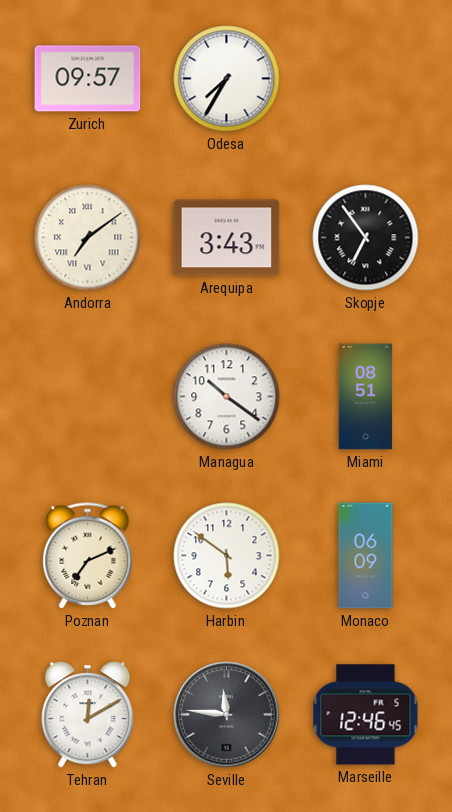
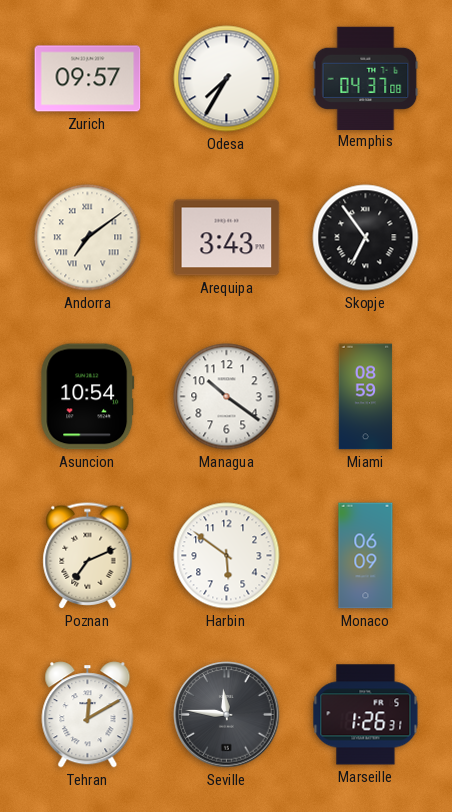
Memphis: none -> 04:37
Asuncion: none -> 10:54
Miami: 08:51 -> 08:59
Marseille: 12:46 -> 1:26
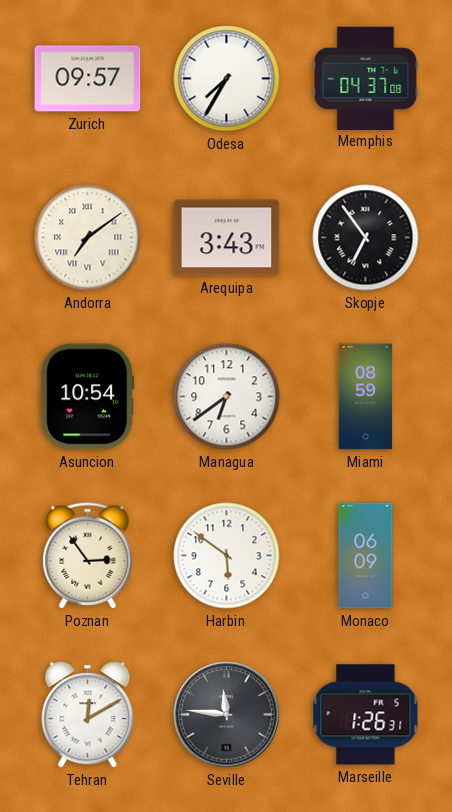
Managua: 10:21 -> 6:39
Poznan: 7:11 -> 2:54
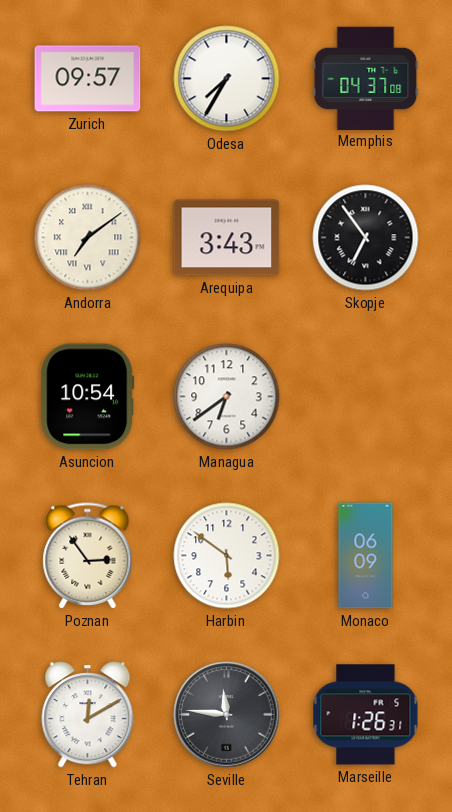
Miami: 08:59 -> none
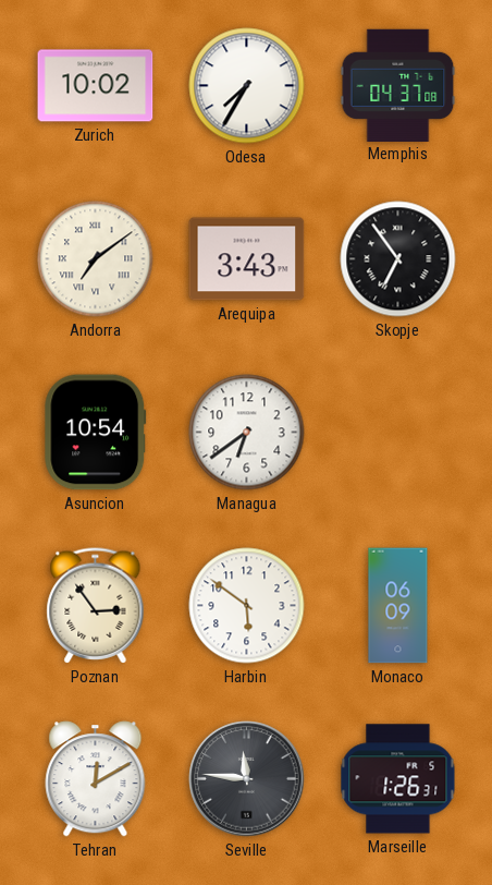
Zurich: 09:57 -> 10:02
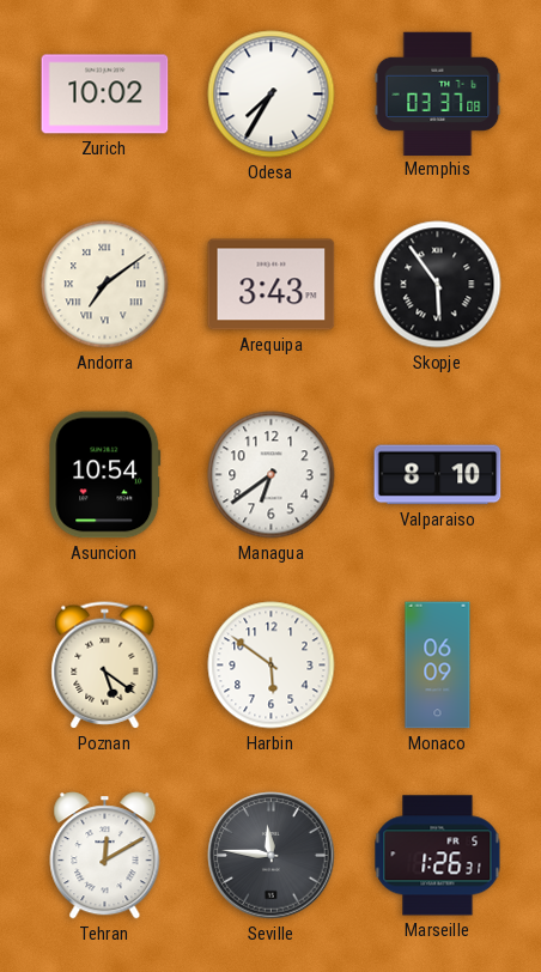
Memphis: 04:37 -> 03:37
Skopje: 6:54 -> 5:54
Valparaiso: none -> 8:10
Poznan: 2:54 -> 5:21
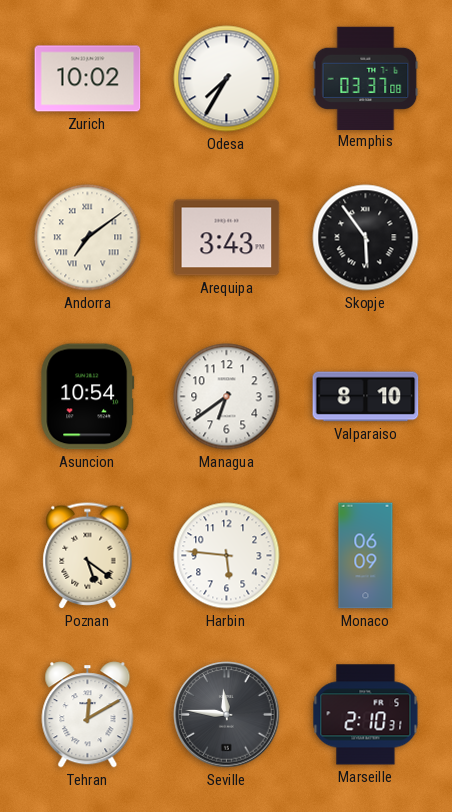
Harbin: 5:51 -> 5:46
Marseille: 1:26 -> 2:10
